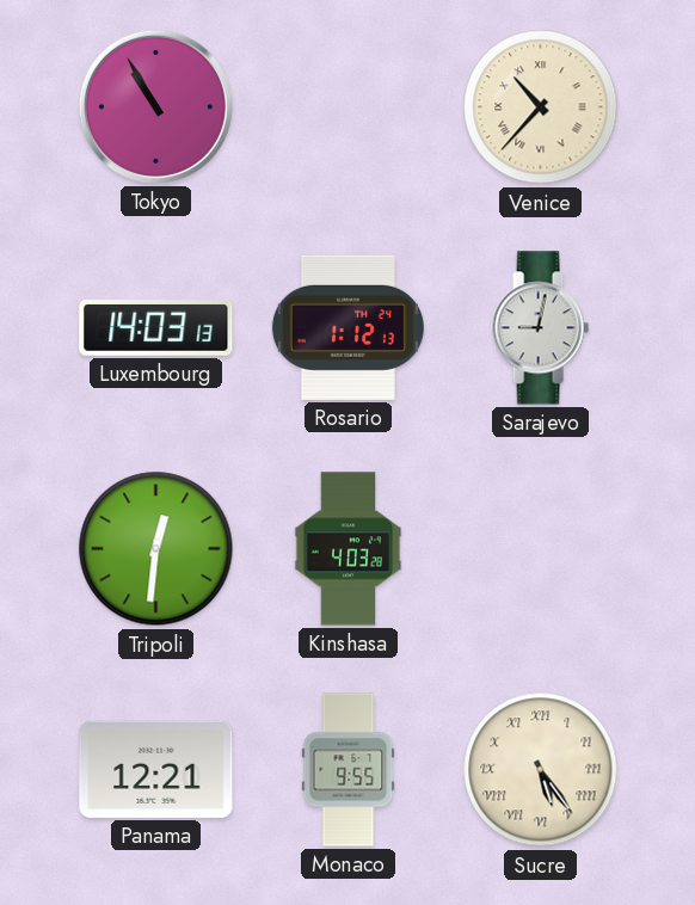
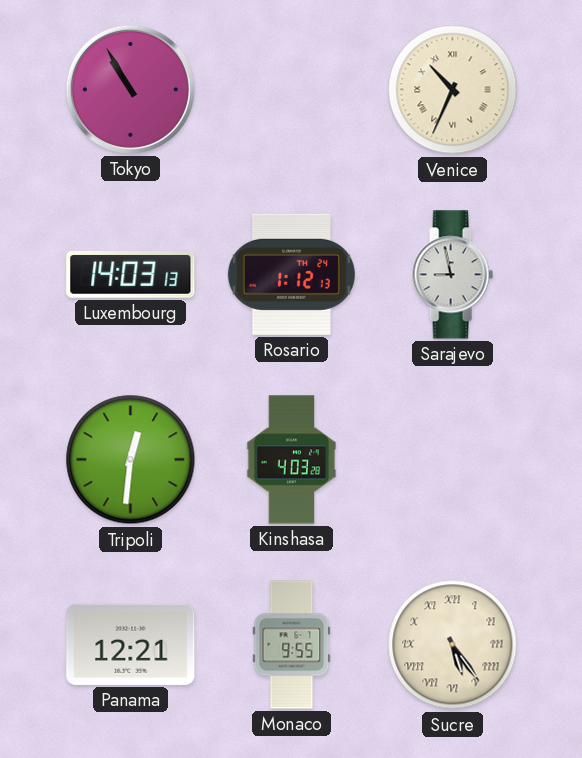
Venice: 10:37 -> 10:34
Sarajevo: 9:02 -> 8:58
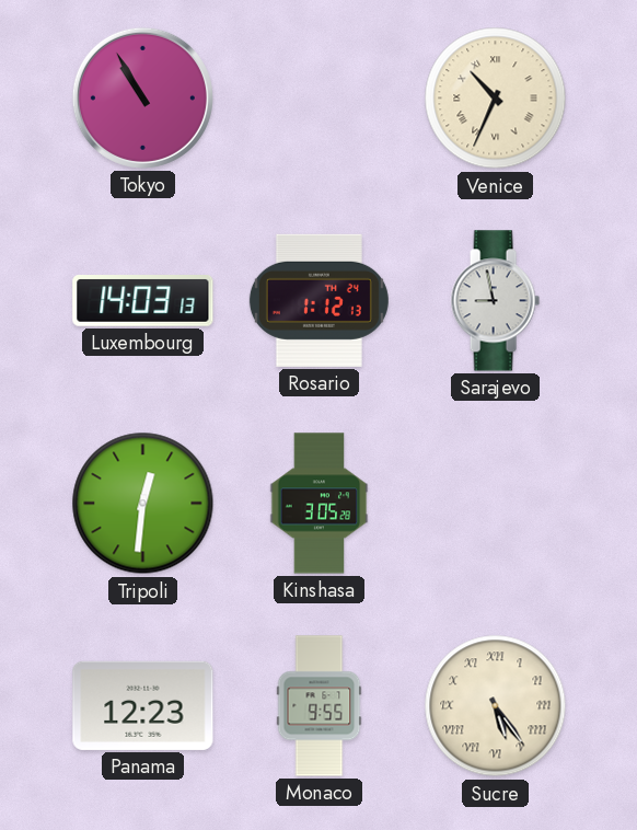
Kinshasa: 4:03 -> 3:05
Panama: 12:21 -> 12:23
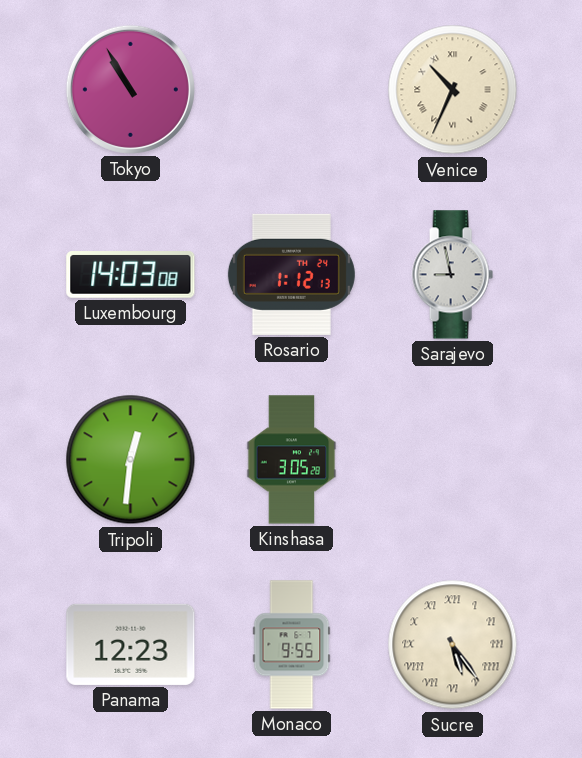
Luxembourg: 14:03:13 -> 14:03:08
